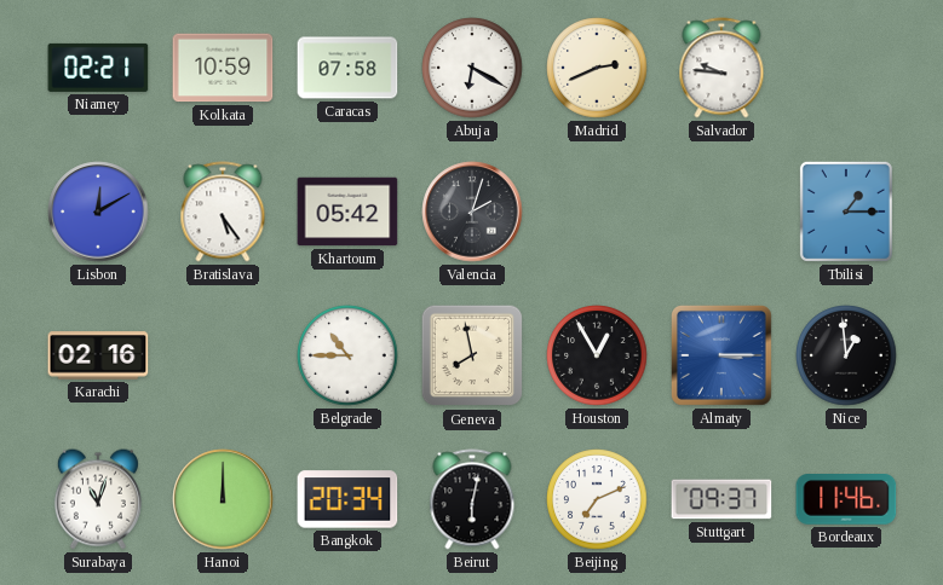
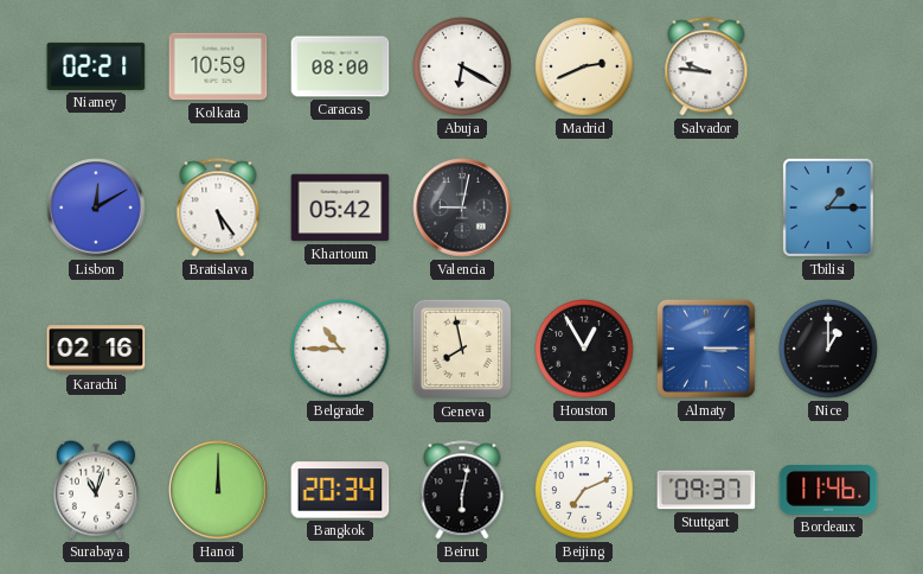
Caracas: 07:58 -> 08:00
Valencia: 2:03 -> 9:02
Nice: 12:59 -> 1:00
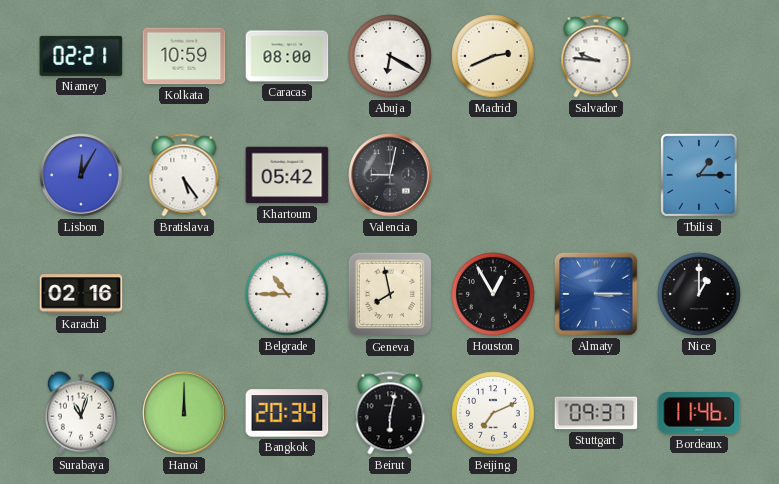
Lisbon: 12:10 -> 12:05
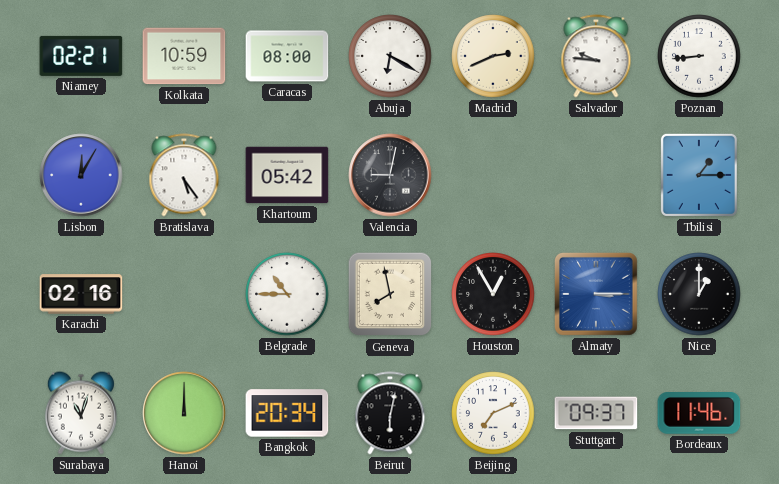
Poznan: none -> 8:44
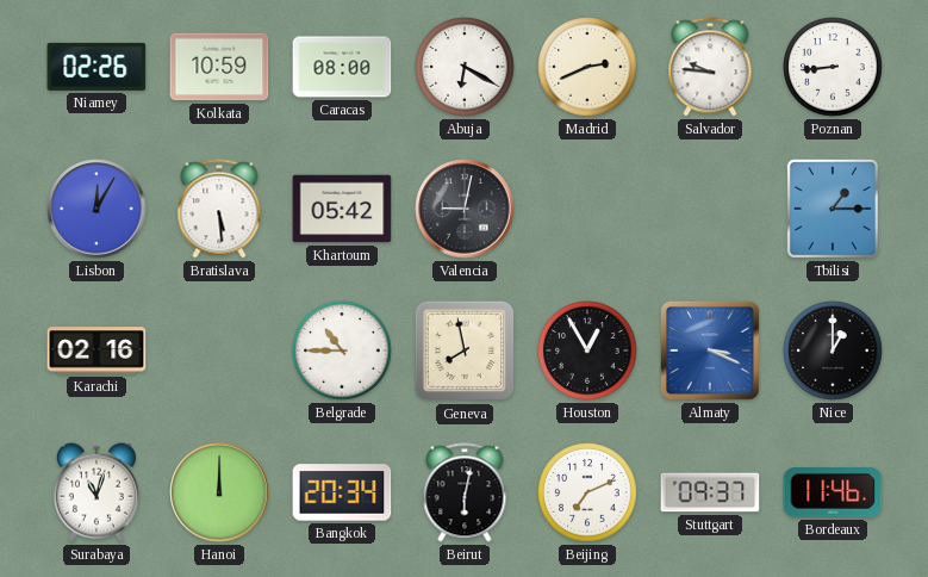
Niamey: 02:21 -> 02:26
Bratislava: 5:24 -> 5:29
Almaty: 3:15 -> 3:19
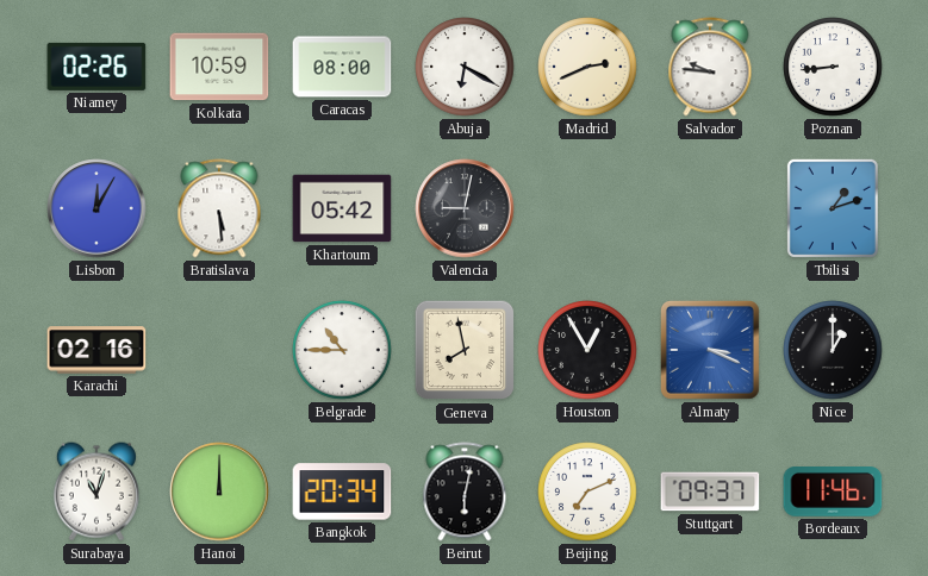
Tbilisi: 1:15 -> 1:12
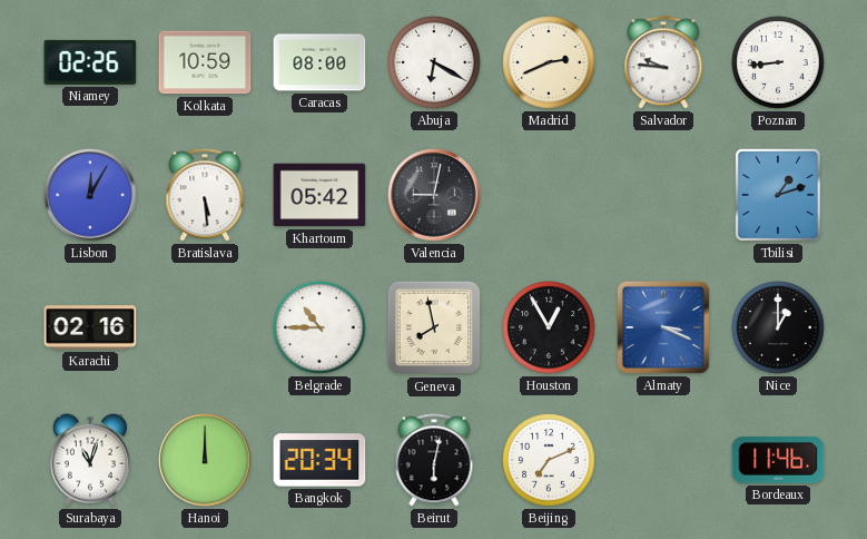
Stuttgart: 09:37 -> none
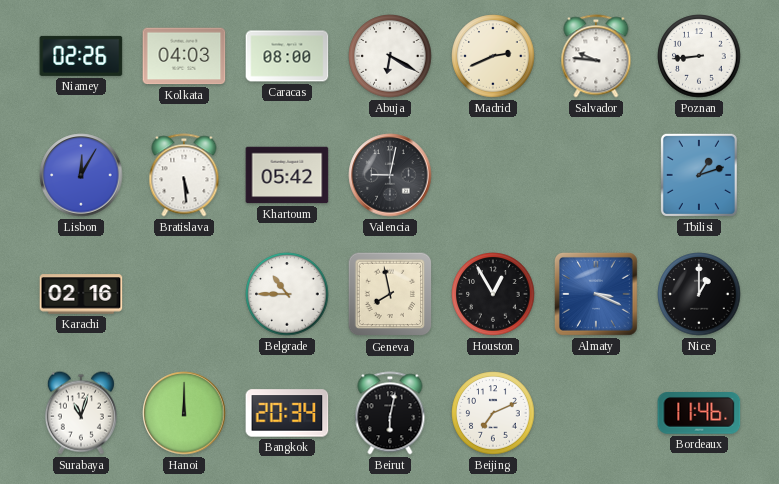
Kolkata: 10:59 -> 04:03
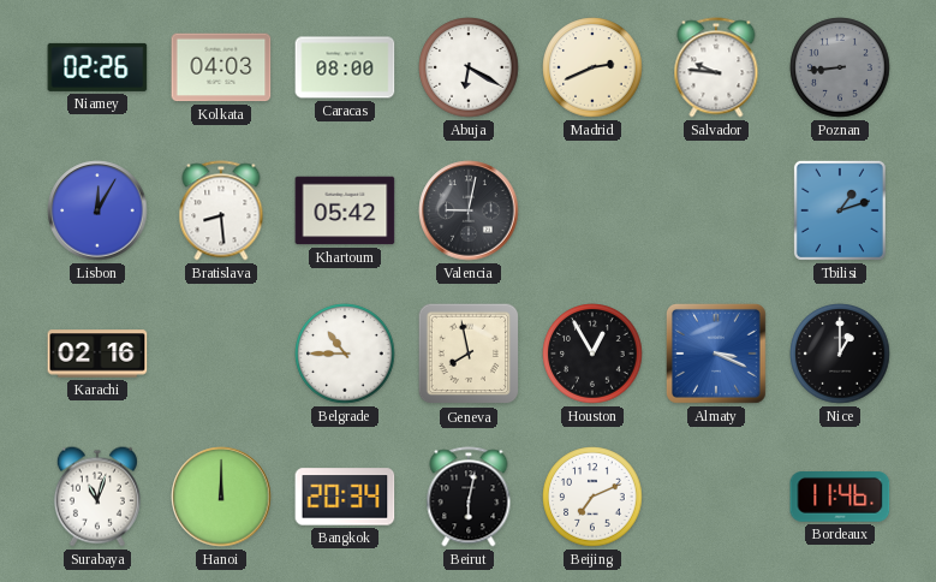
Poznan dial: white -> grey
Bratislava: 5:29 -> 8:29
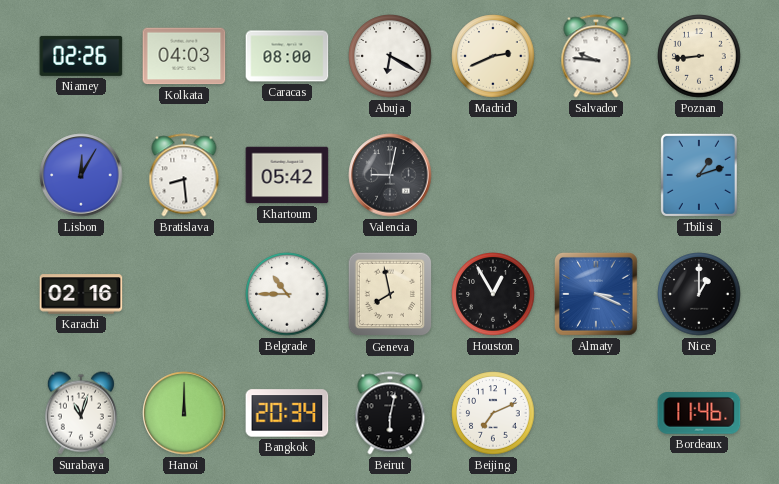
Poznan dial: grey -> cream
